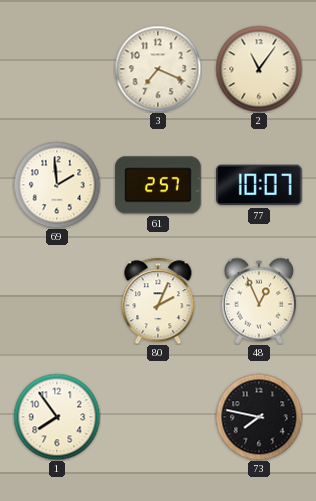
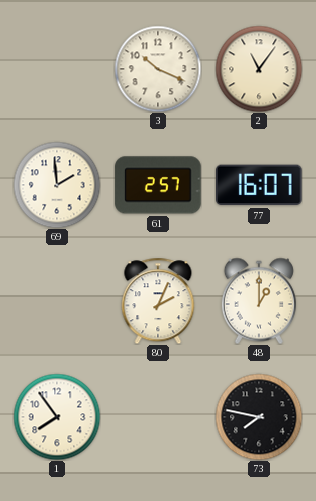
3: 7:19 -> 10:19
77: 10:07 -> 16:07
48: 12:56 -> 1:00
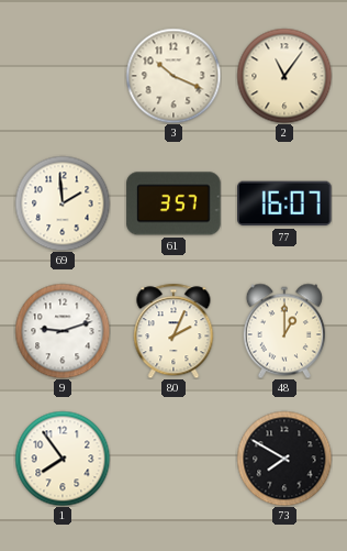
61: 2:57 -> 3:57
9: none -> 9:12
73: 7:47 -> 7:50
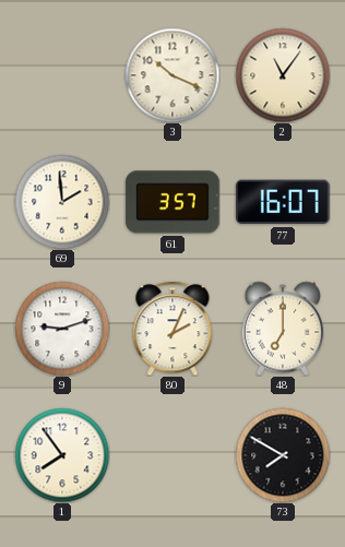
48: 1:00 -> 7:00
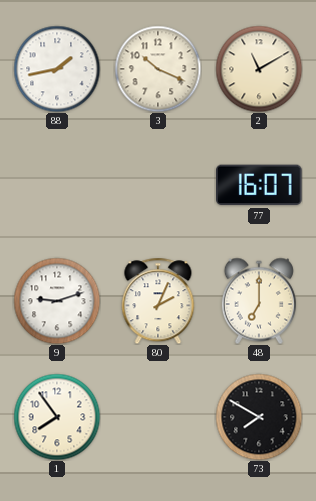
88: none -> 1:43
2: 11:06 -> 11:10
69: 1:59 -> none
61: 3:57 -> none
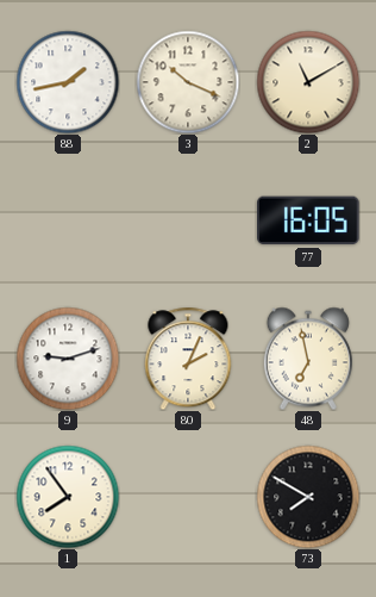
77: 16:07 -> 16:05
48: 7:00 -> 6:58
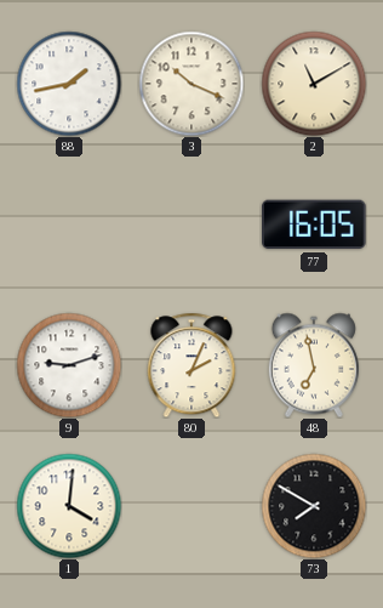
1: 7:54 -> 4:01
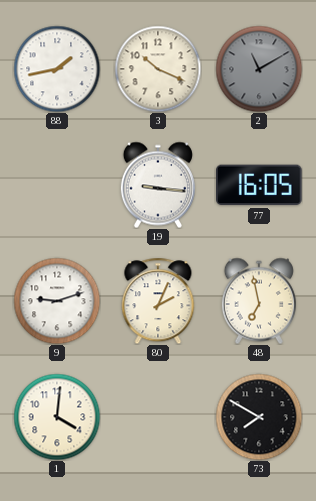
2 dial: cream -> grey
19: none -> 9:16
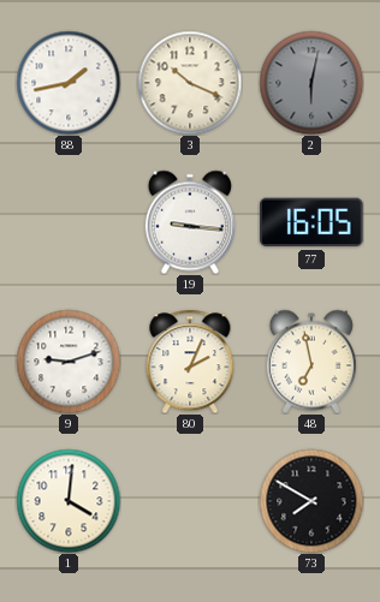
2: 11:10 -> 6:02
